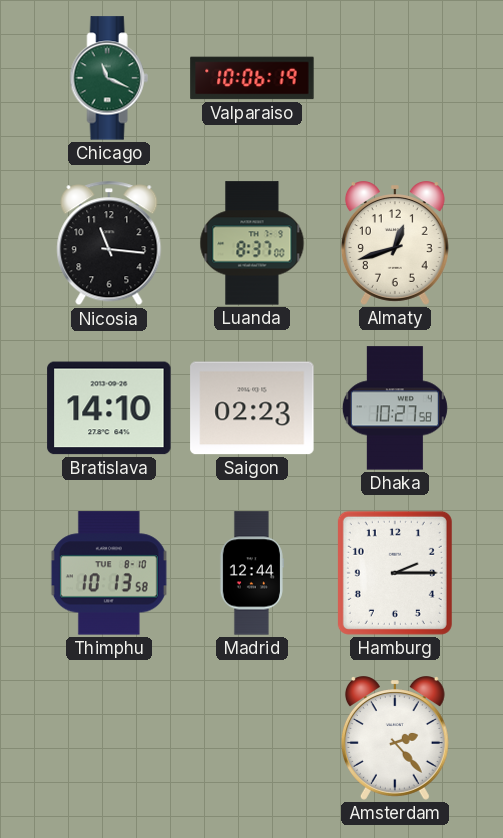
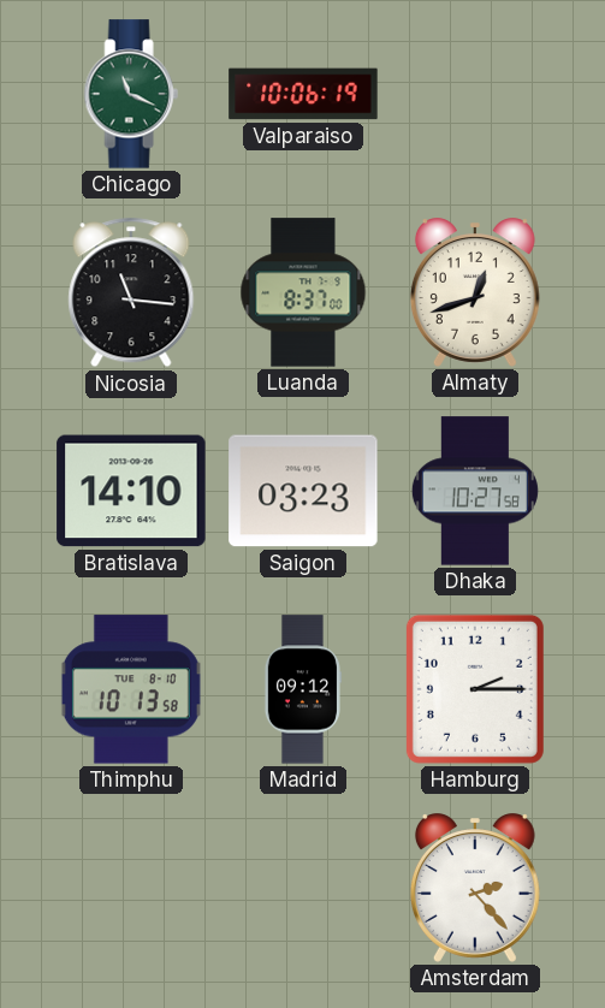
Saigon: 02:23 -> 03:23
Madrid: 12:44 -> 09:12
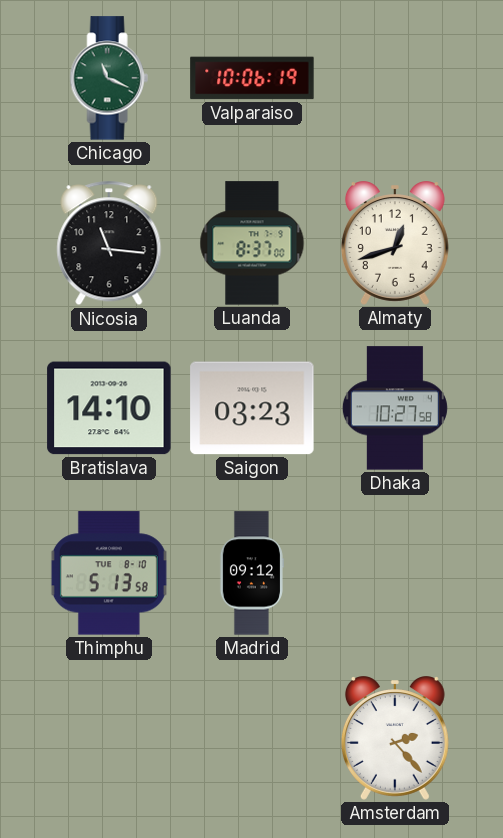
Thimphu: 10:13 -> 5:13
Hamburg: 2:15 -> none
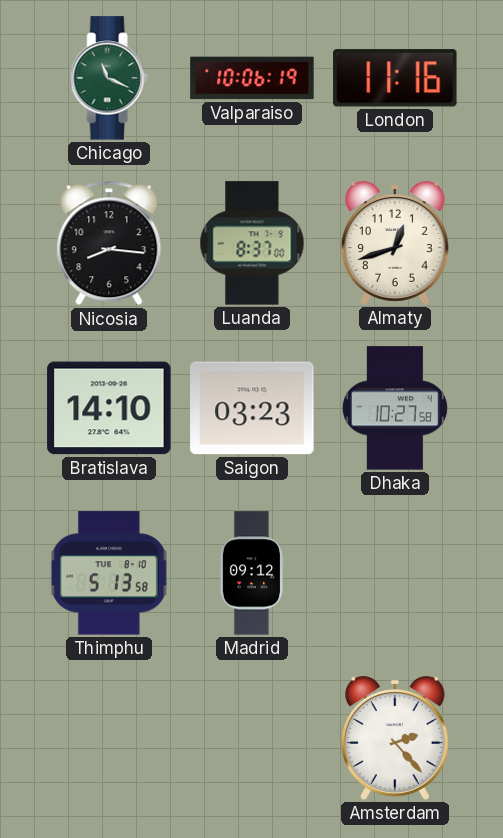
London: none -> 11:16
Nicosia: 11:16 -> 8:16
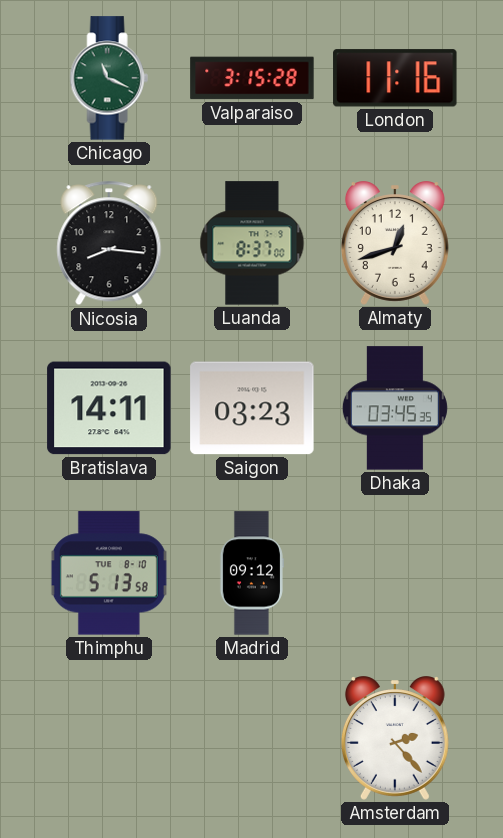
Valparaiso: 10:06 -> 3:15
Bratislava: 14:10 -> 14:11
Dhaka: 10:27 -> 03:45
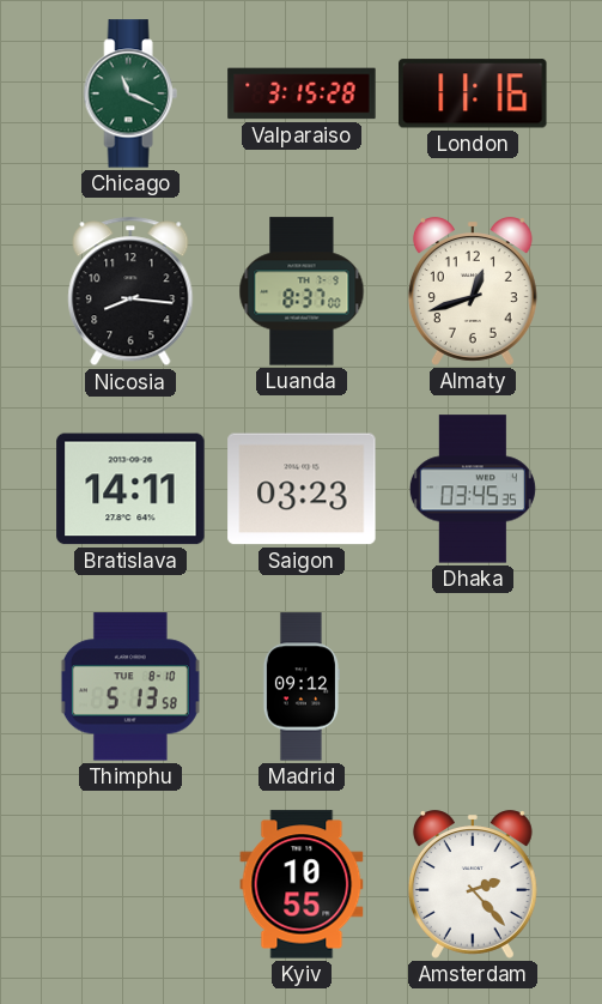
Kyiv: none -> 10:55
